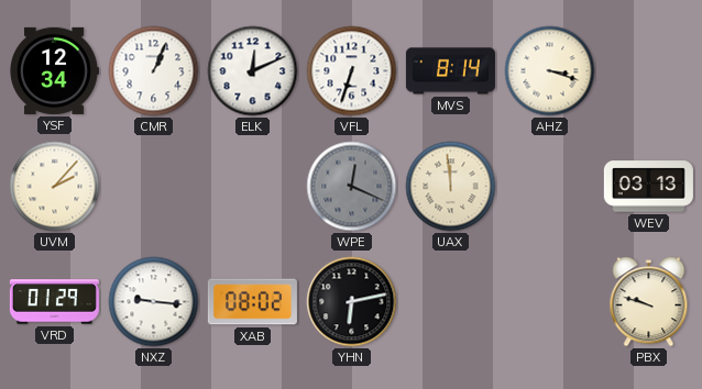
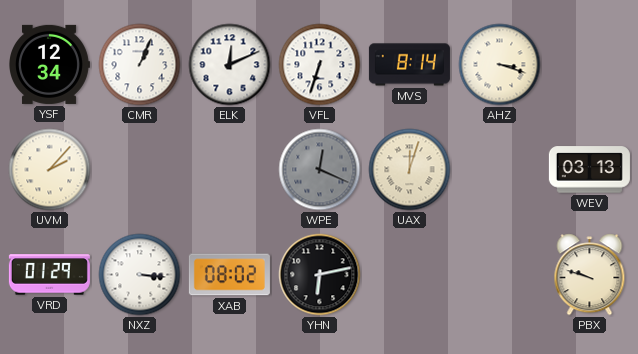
UAX: 11:59 -> 12:03
NXZ: 9:16 -> 3:16
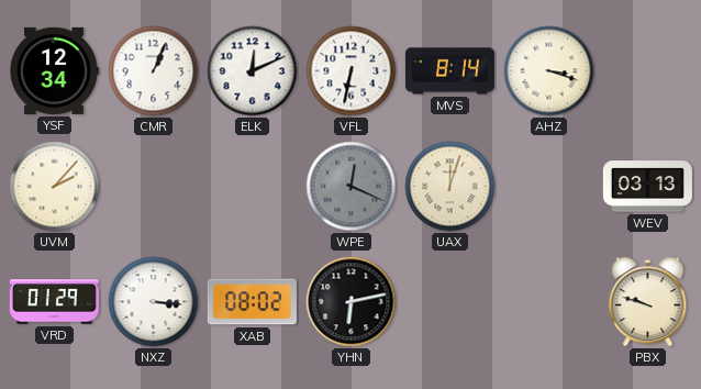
VFL: 6:33 -> 6:32
